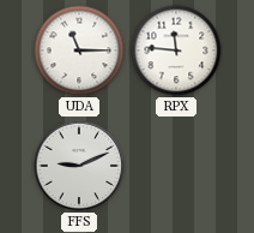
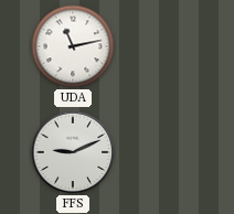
UDA: 11:15 -> 11:13
RPX: 11:46 -> none
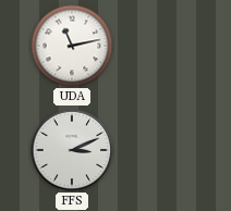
FFS: 9:11 -> 3:11
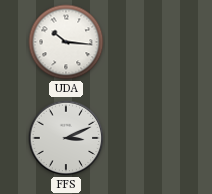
UDA: 11:13 -> 10:16
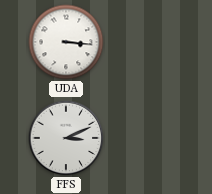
UDA: 10:16 -> 3:16
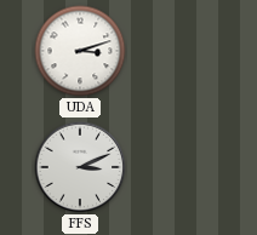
UDA: 3:16 -> 3:12
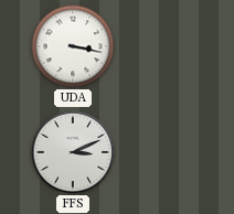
UDA: 3:12 -> 3:17
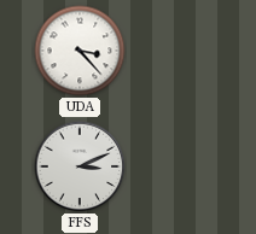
UDA: 3:17 -> 3:23
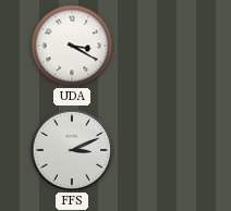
UDA: 3:23 -> 3:20
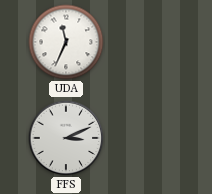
UDA: 3:20 -> 11:34
